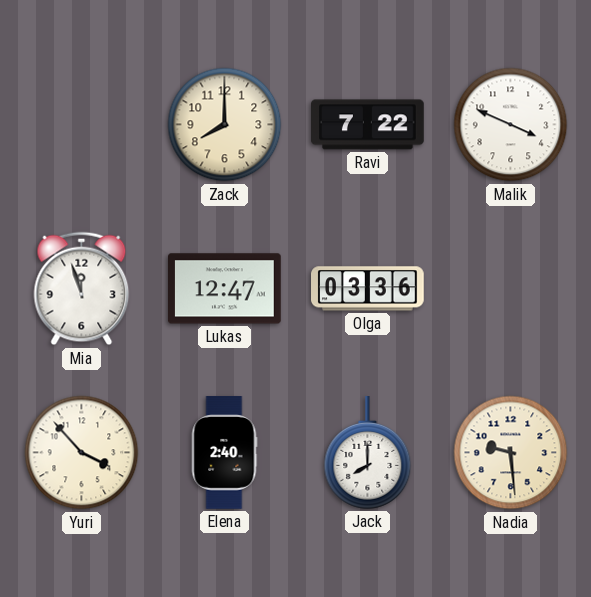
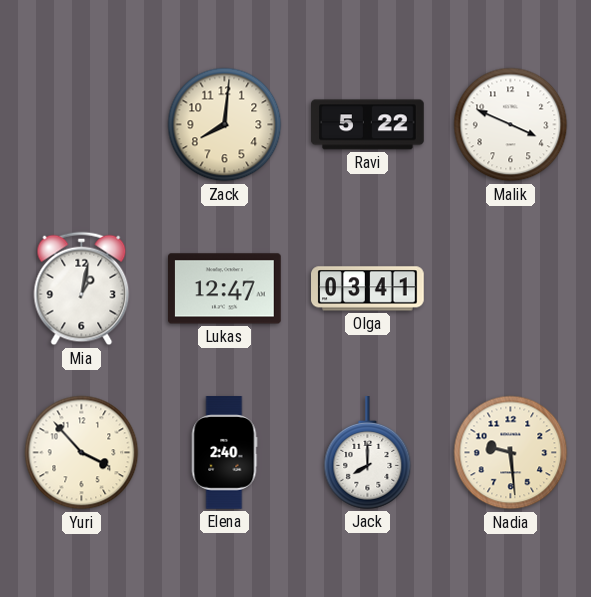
Zack: 8:00 -> 8:01
Ravi: 7:22 -> 5:22
Mia: 11:57 -> 1:02
Olga: 03:36 -> 03:41
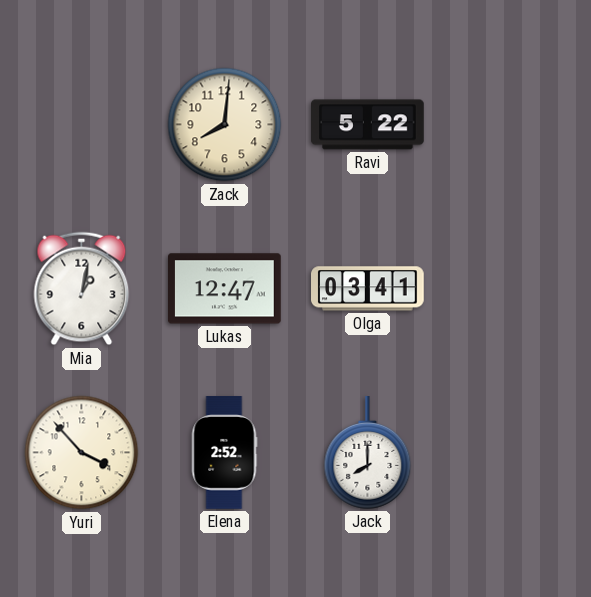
Malik: 3:49 -> none
Elena: 2:40 -> 2:52
Nadia: 9:29 -> none
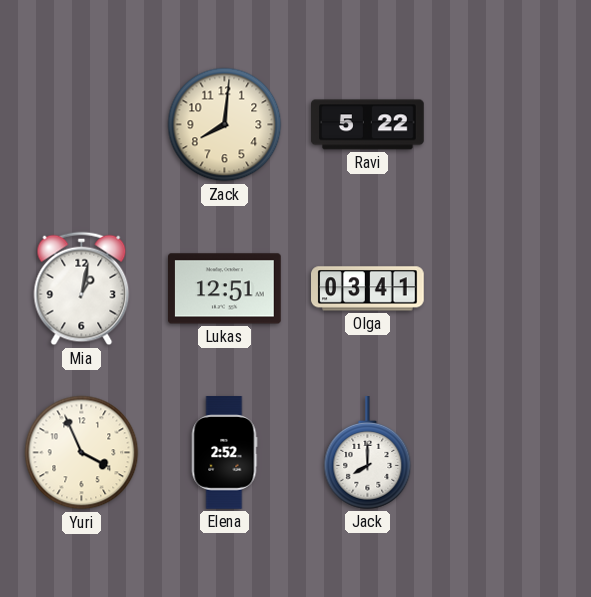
Lukas: 12:47 -> 12:51
Yuri: 3:53 -> 3:56
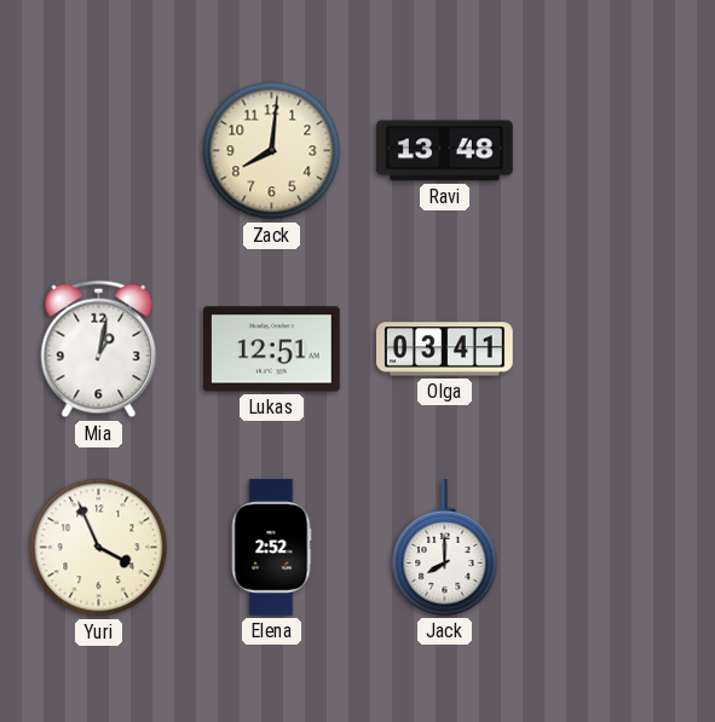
Ravi: 5:22 -> 13:48
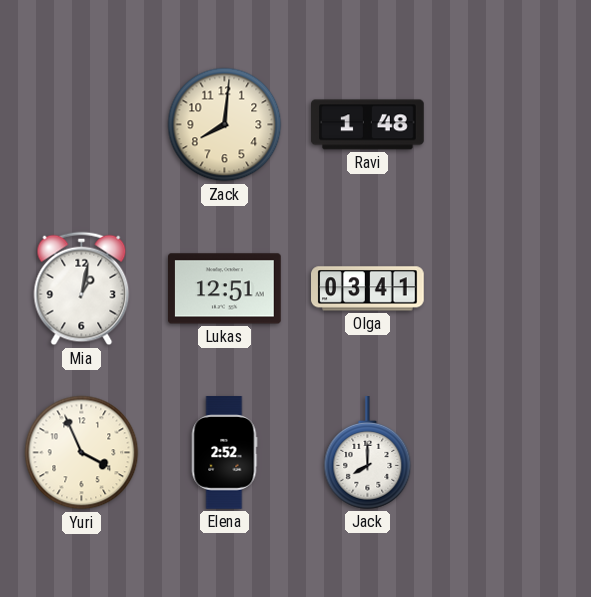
Ravi: 13:48 -> 1:48
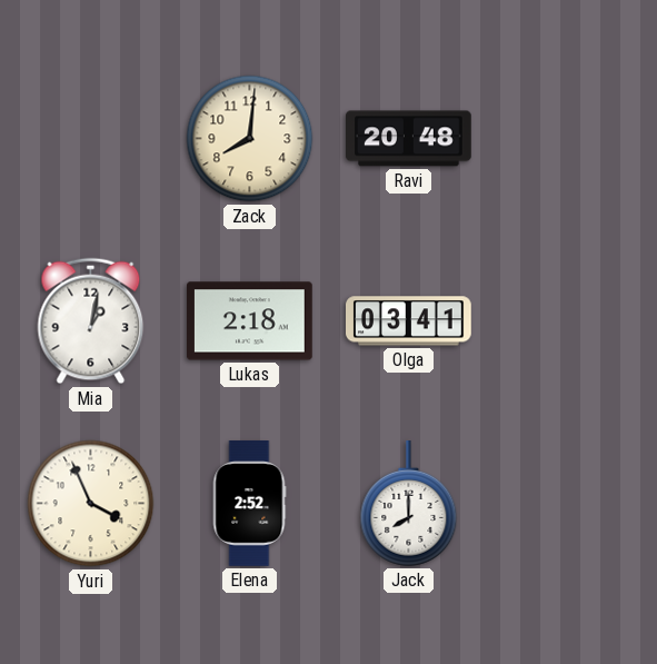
Ravi: 1:48 -> 20:48
Lukas: 12:51 -> 2:18
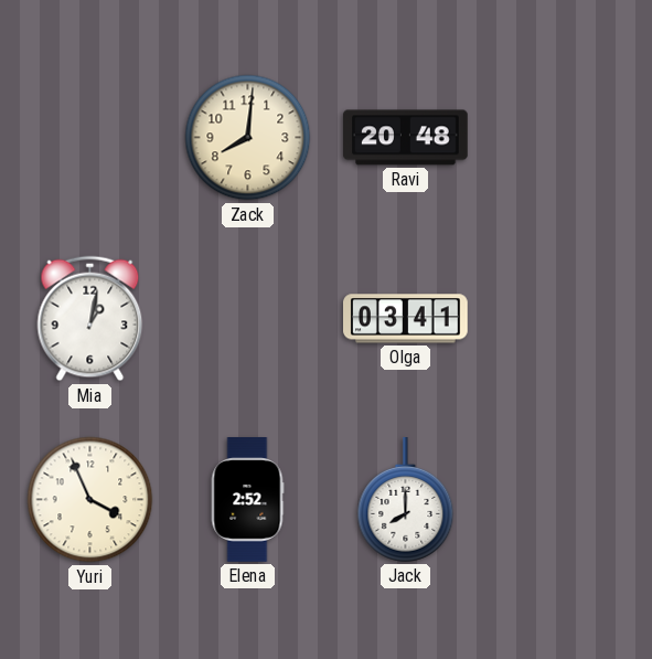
Lukas: 2:18 -> none
